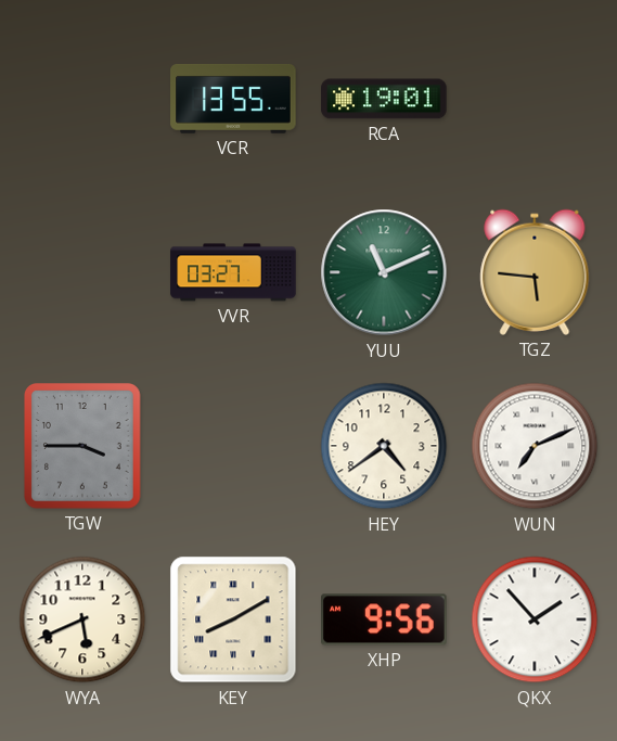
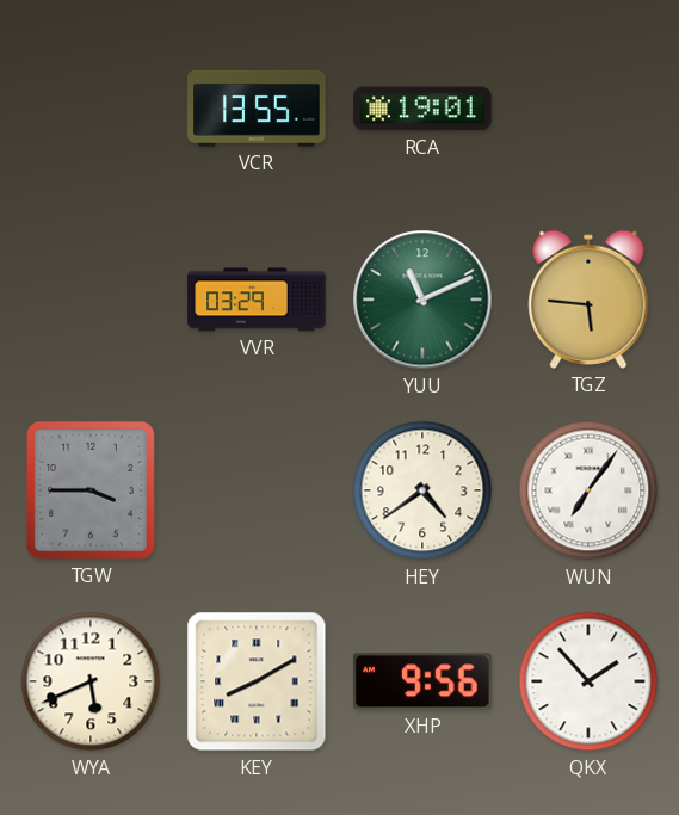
VVR: 03:27 -> 03:29
WUN: 7:11 -> 7:06
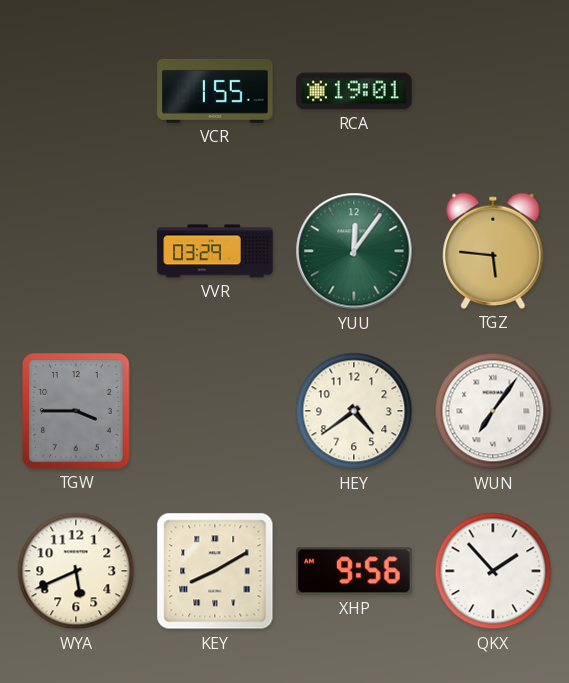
VCR: 13:55 -> 1:55
YUU: 11:11 -> 12:06
